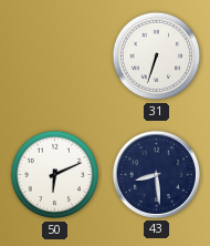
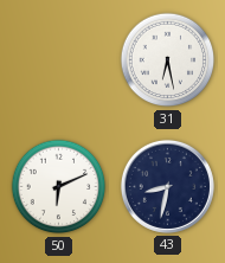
31: 6:33 -> 6:28
43: 8:29 -> 8:32
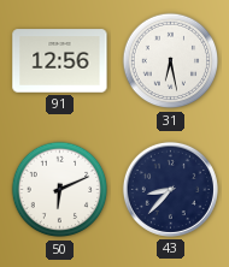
91: none -> 12:56
43: 8:32 -> 8:37
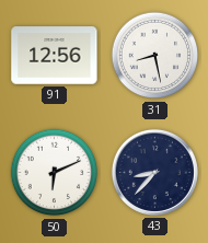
31: 6:28 -> 8:28
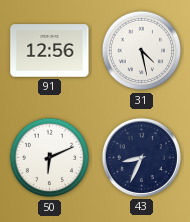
31: 8:28 -> 4:28
43: 8:37 -> 8:34
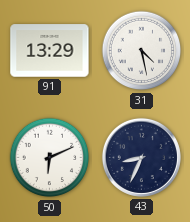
91: 12:56 -> 13:29
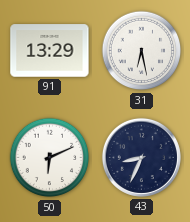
31: 4:28 -> 6:28
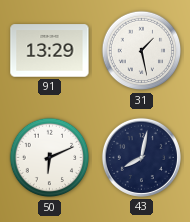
31: 6:28 -> 1:28
43: 8:34 -> 8:02
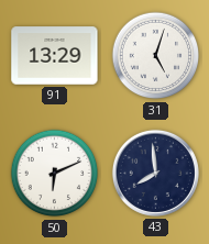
31: 1:28 -> 5:03
43: 8:02 -> 7:59
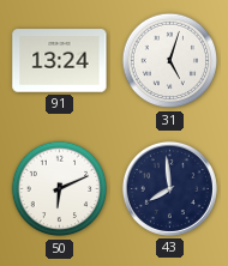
91: 13:29 -> 13:24
